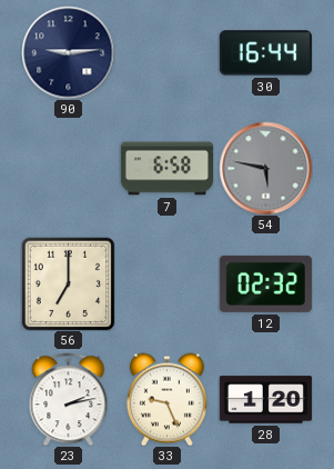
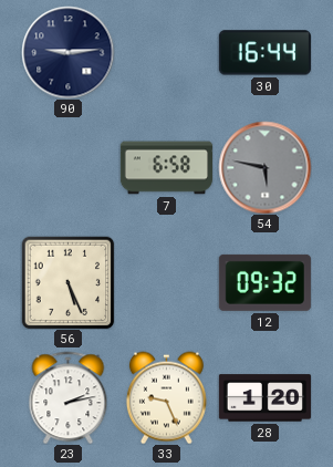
56: 7:00 -> 5:26
12: 02:32 -> 09:32
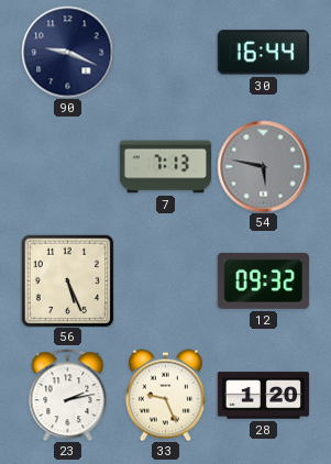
90: 9:14 -> 9:19
7: 6:58 -> 7:13
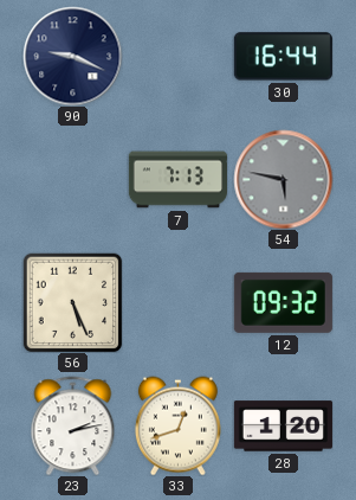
33: 9:26 -> 12:42
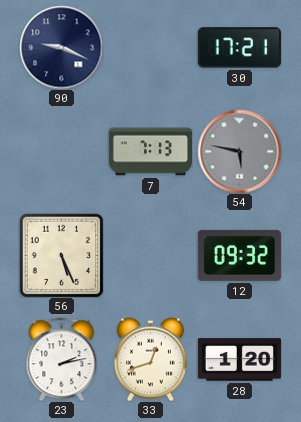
30: 16:44 -> 17:21
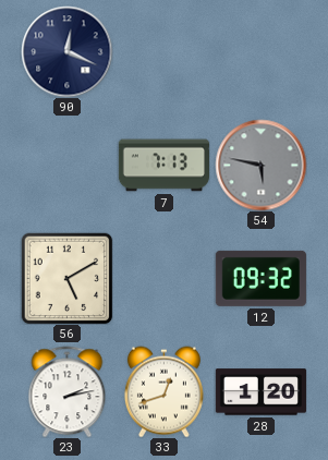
90: 9:19 -> 12:19
30: 17:21 -> none
56: 5:26 -> 5:10
